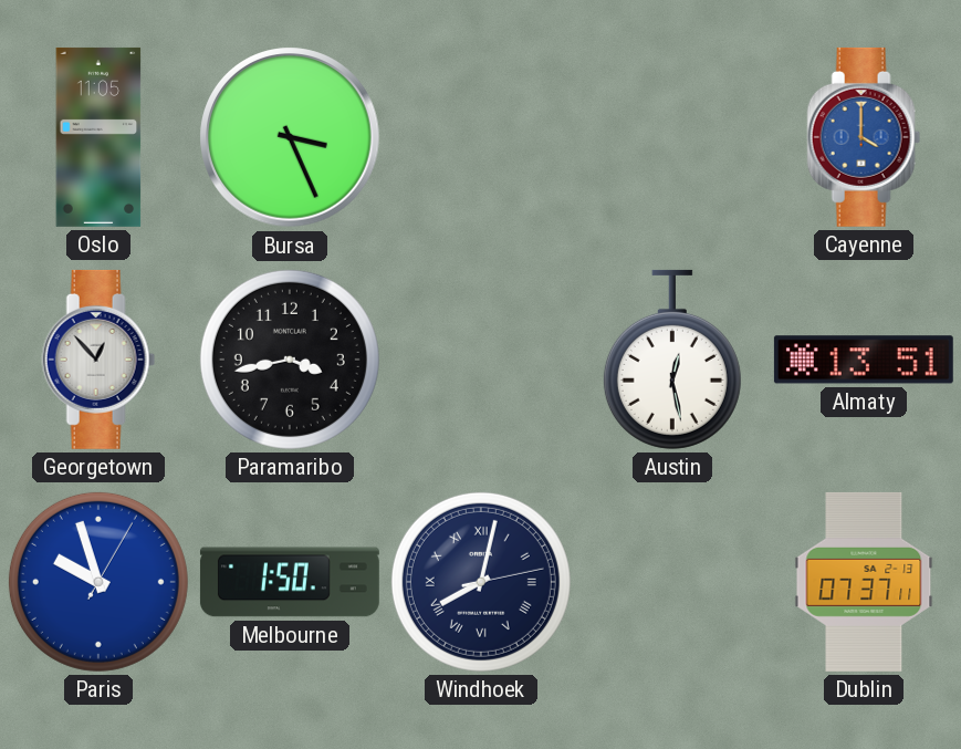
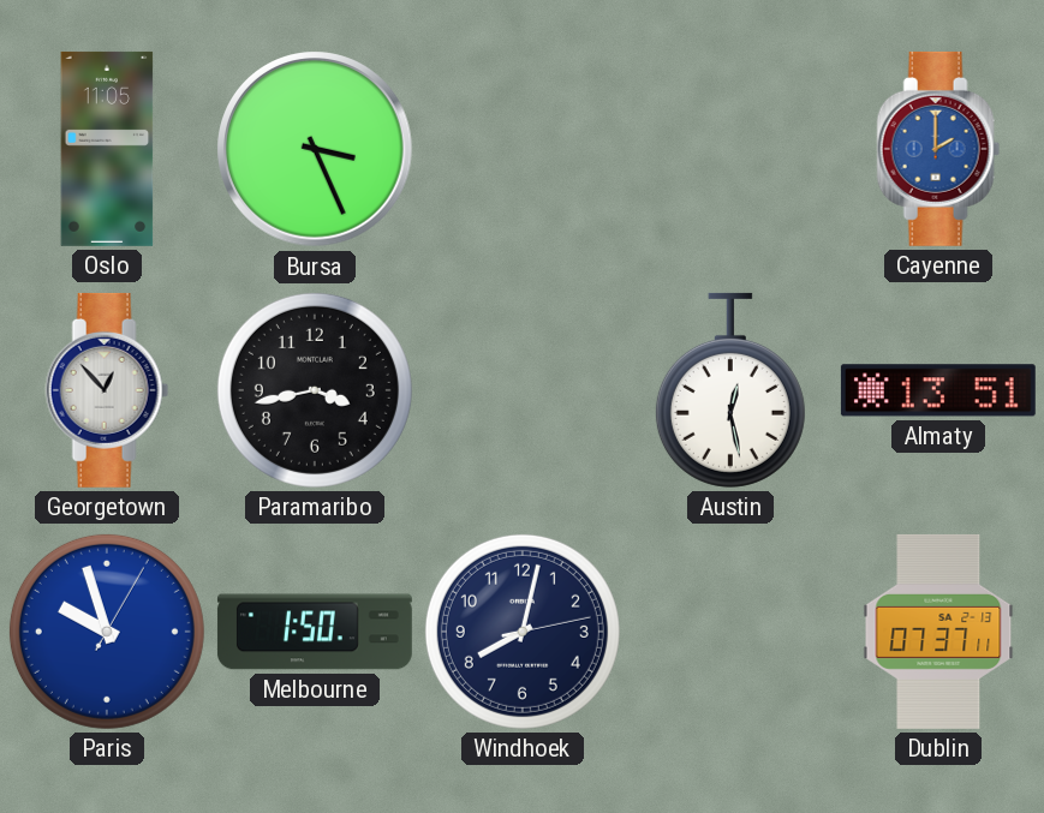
Cayenne: 4:00 -> 2:00
Windhoek numerals: Roman -> Arabic
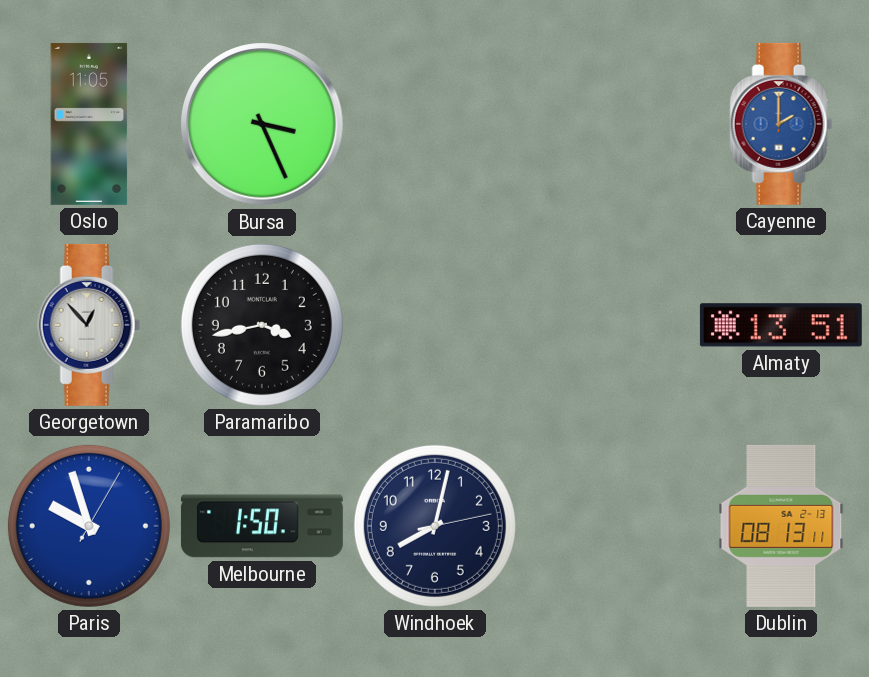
Austin: 12:28 -> none
Dublin: 07:37 -> 08:13
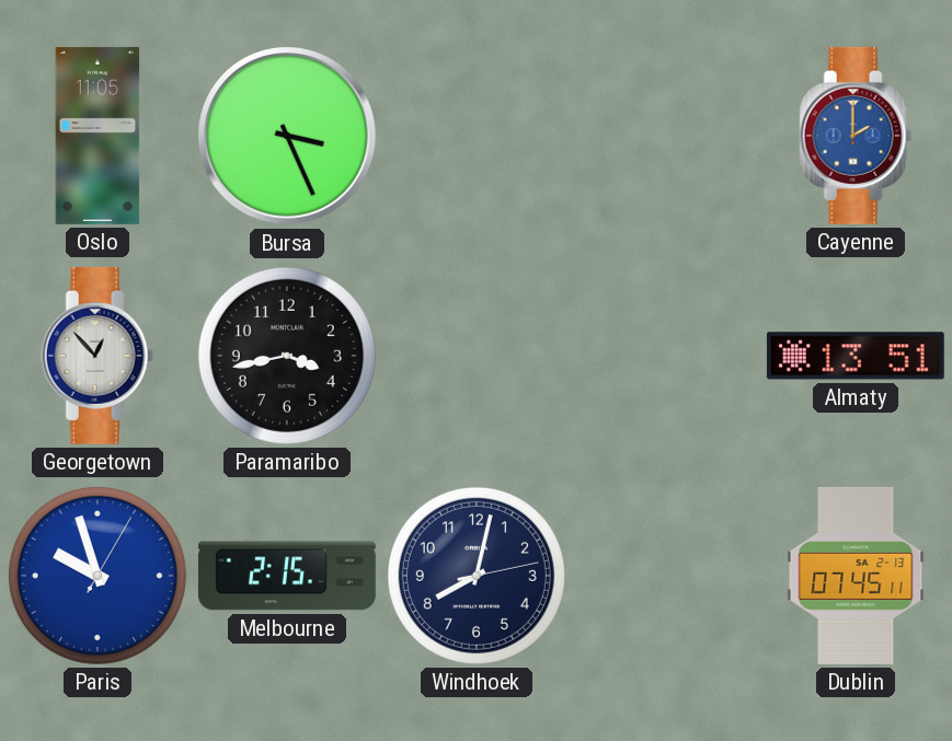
Melbourne: 1:50 -> 2:15
Dublin: 08:13 -> 07:45
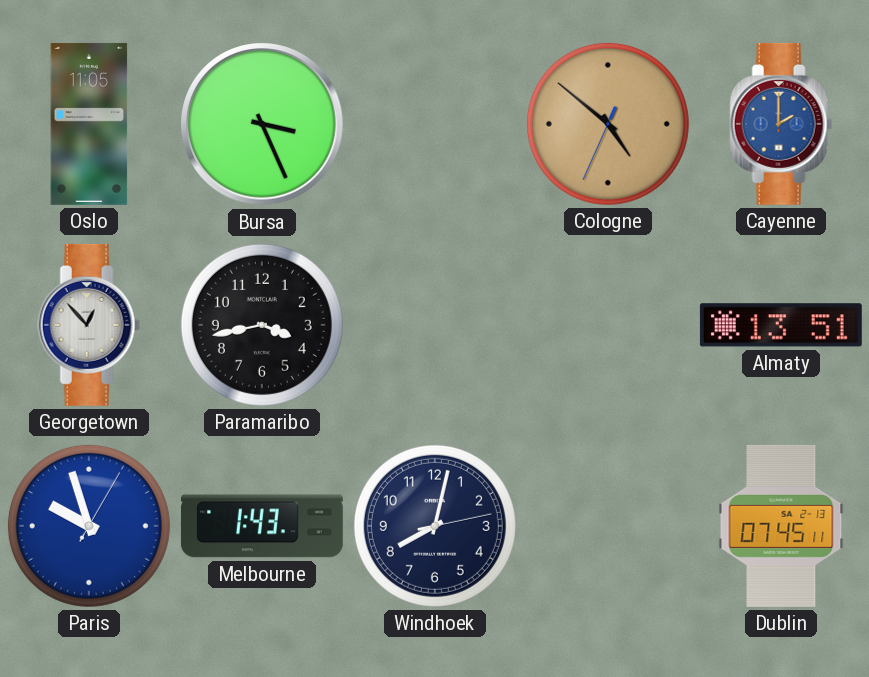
Cologne: none -> 4:51
Melbourne: 2:15 -> 1:43
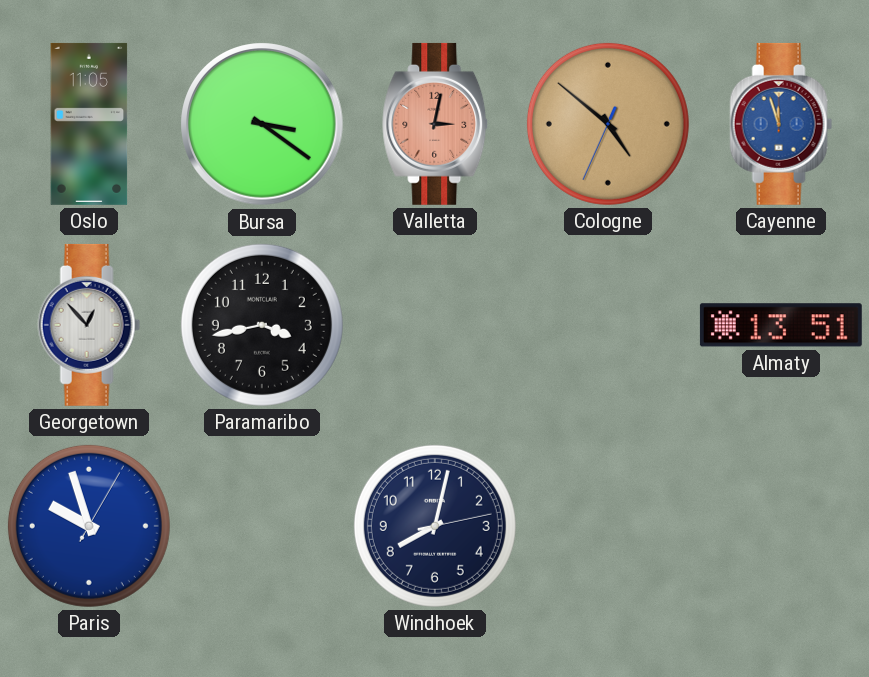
Bursa: 3:26 -> 3:21
Valletta: none -> 3:02
Cayenne: 2:00 -> 11:57
Melbourne: 1:43 -> none
Dublin: 07:45 -> none
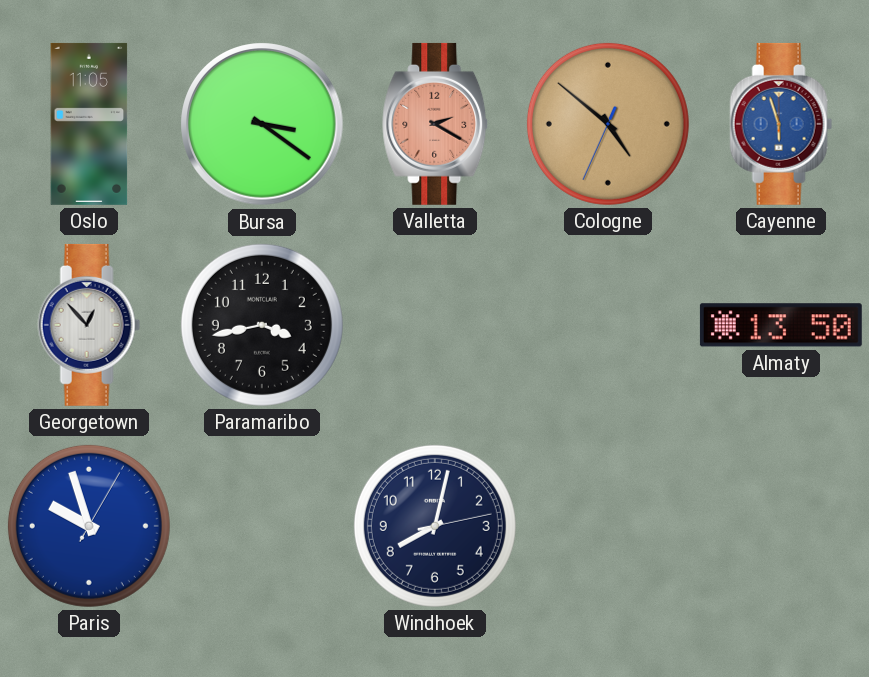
Valletta: 3:02 -> 2:20
Cayenne: 11:57 -> 5:57
Almaty: 13:51 -> 13:50
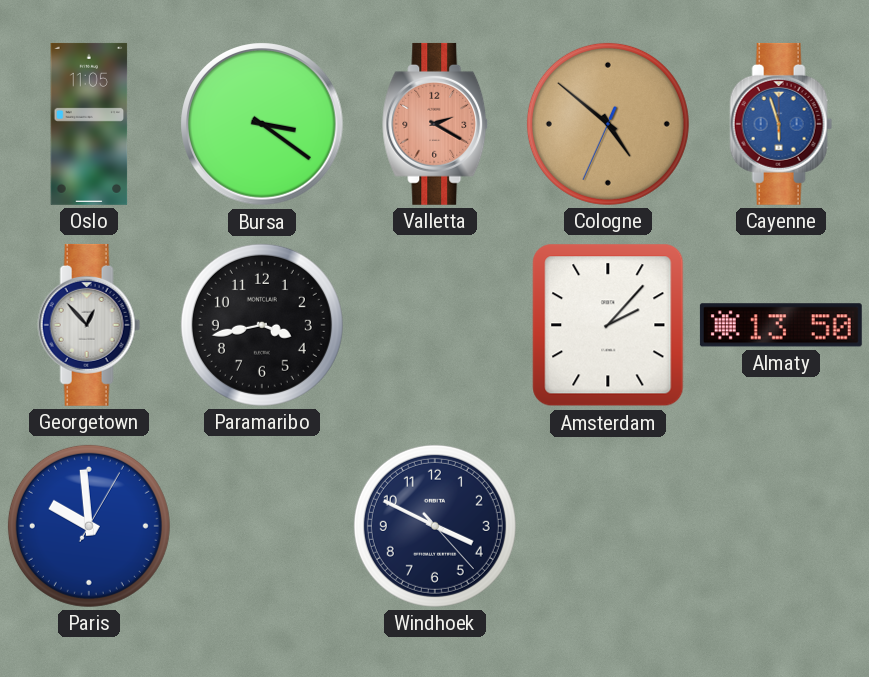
Amsterdam: none -> 2:07
Paris: 9:57 -> 9:59
Windhoek: 8:02 -> 3:49
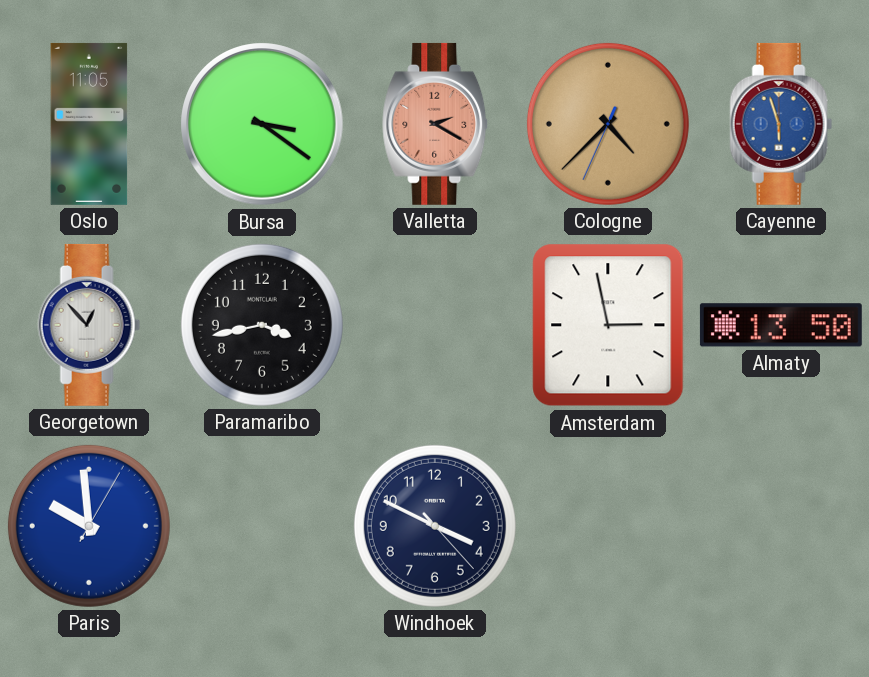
Cologne: 4:51 -> 4:37
Amsterdam: 2:07 -> 2:58
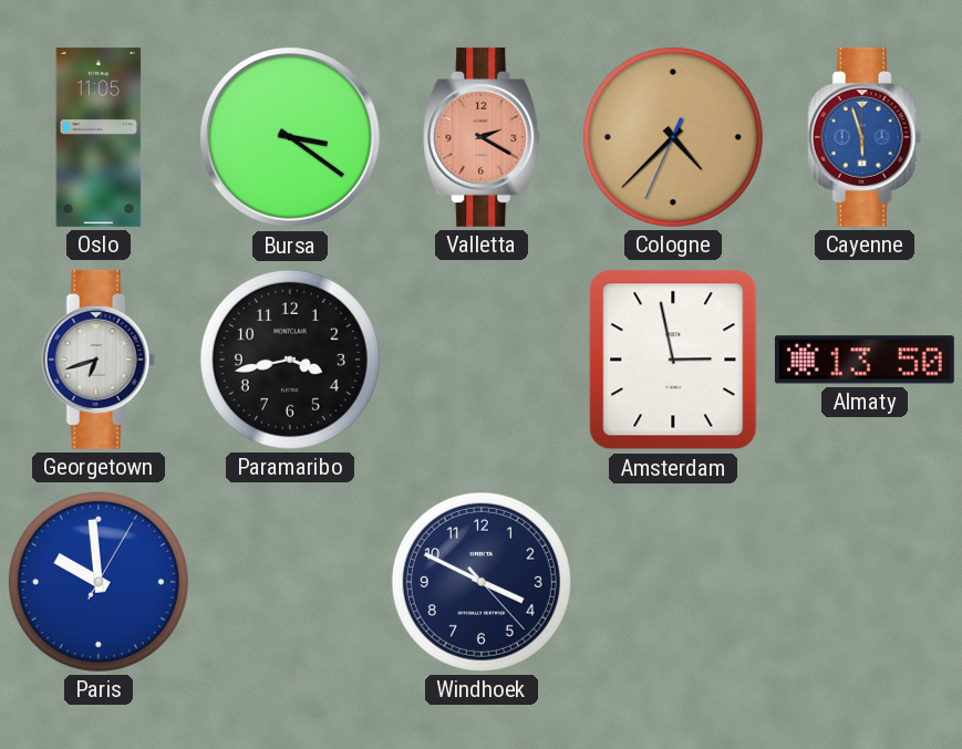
Georgetown: 12:53 -> 6:42
